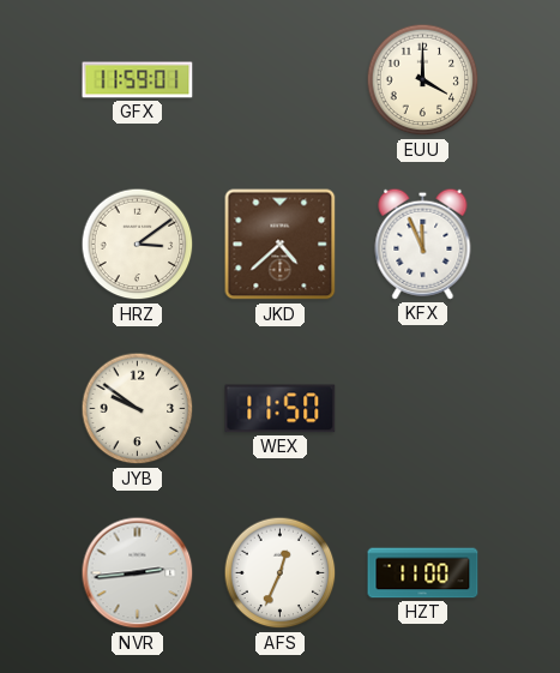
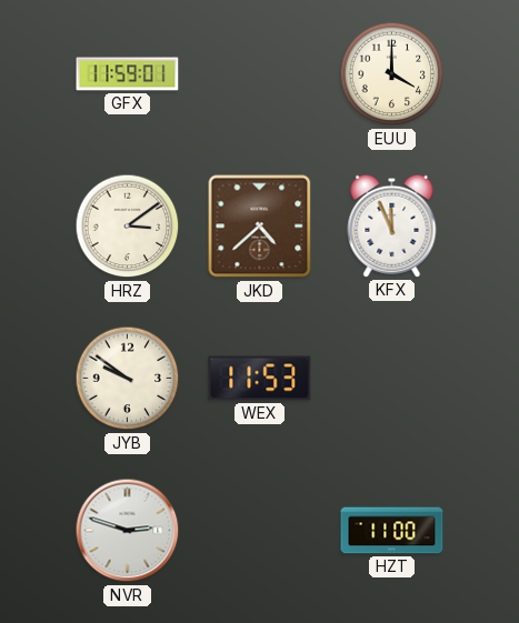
WEX: 11:50 -> 11:53
NVR: 2:44 -> 2:48
AFS: 12:34 -> none
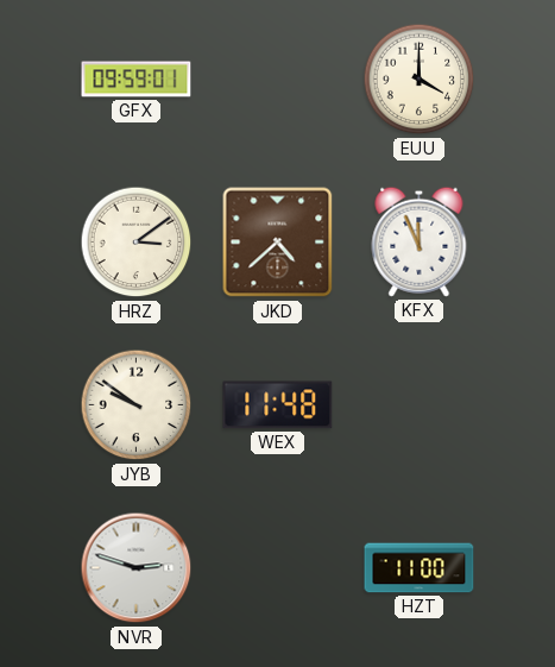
GFX: 11:59 -> 09:59
WEX: 11:53 -> 11:48
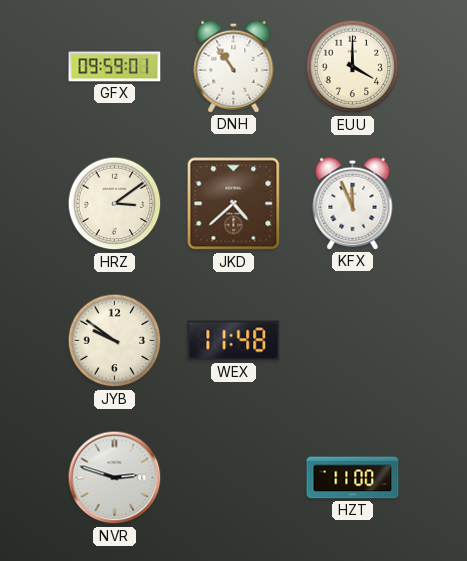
DNH: none -> 10:54
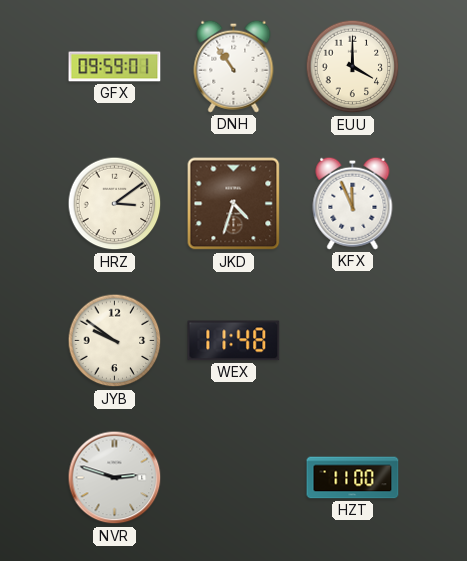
JKD: 4:38 -> 4:33
